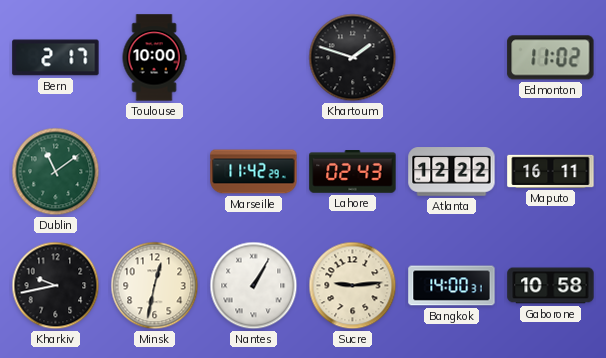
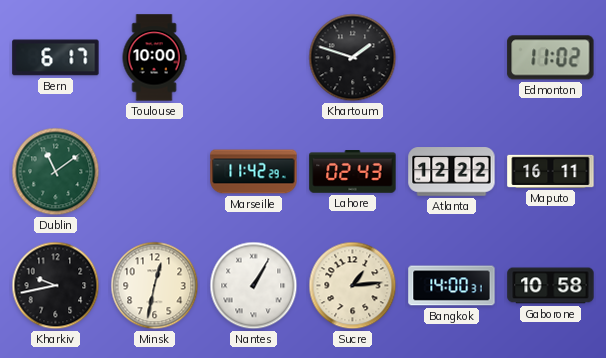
Bern: 2:17 -> 6:17
Sucre: 9:14 -> 1:14
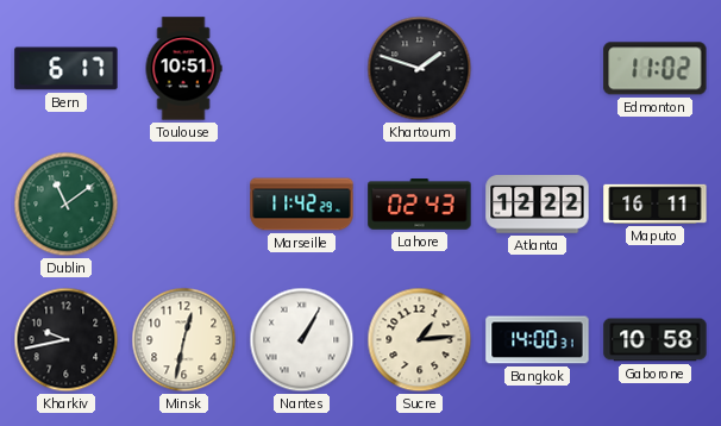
Toulouse: 10:00 -> 10:51
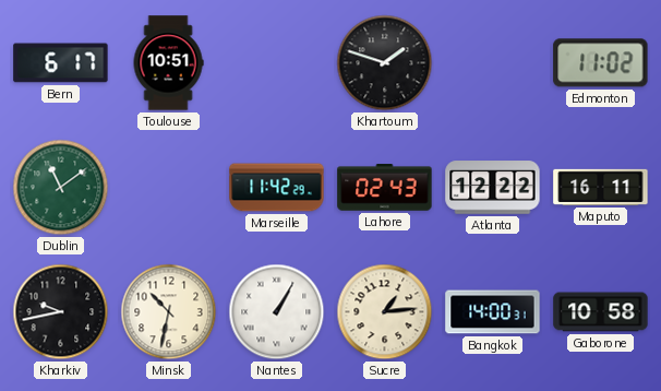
Minsk: 12:32 -> 10:32
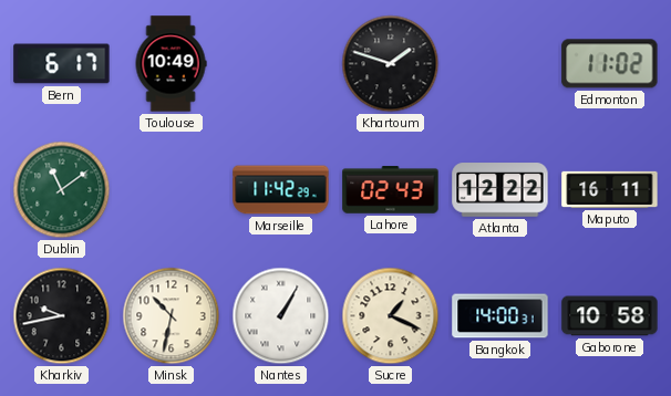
Toulouse: 10:51 -> 10:49
Sucre: 1:14 -> 1:19
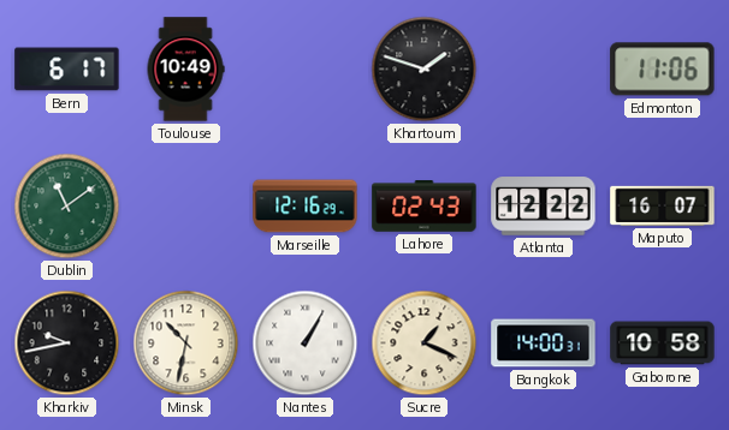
Edmonton: 11:02 -> 11:06
Marseille: 11:42 -> 12:16
Maputo: 16:11 -> 16:07
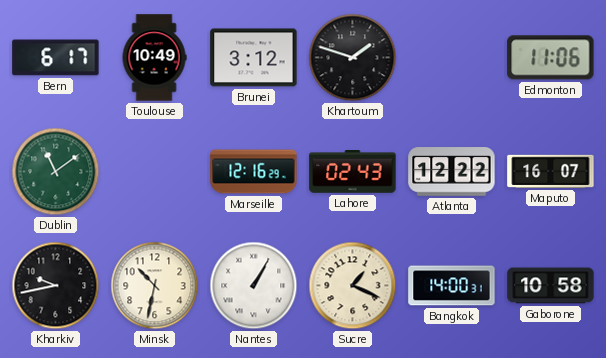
Brunei: none -> 3:12
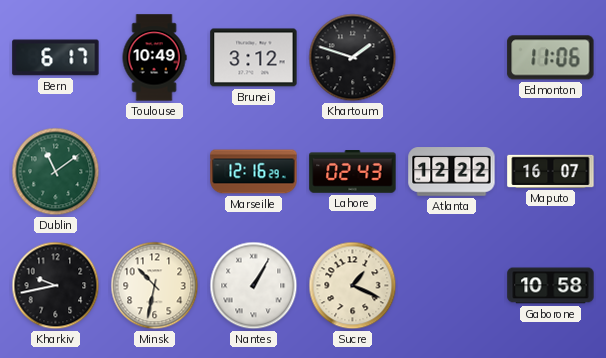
Bangkok: 14:00 -> none
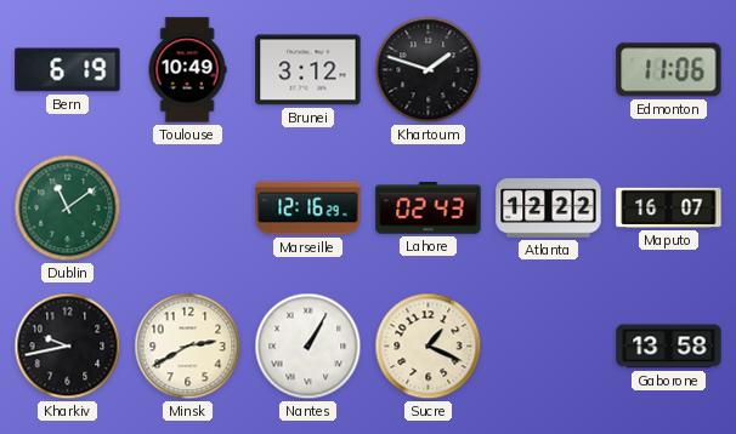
Bern: 6:17 -> 6:19
Minsk: 10:32 -> 2:40
Gaborone: 10:58 -> 13:58
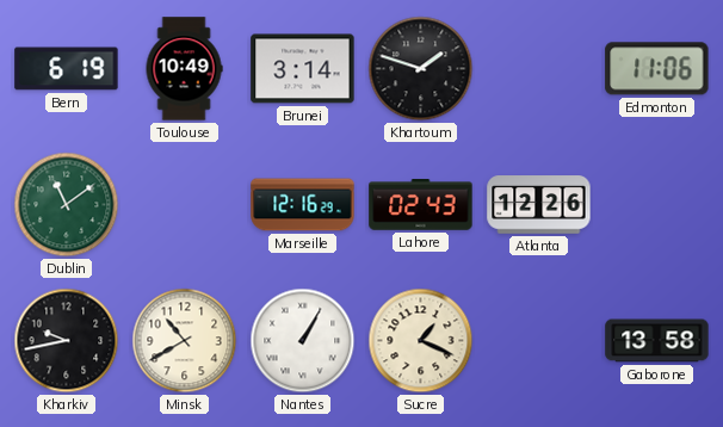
Brunei: 3:12 -> 3:14
Atlanta: 12:22 -> 12:26
Maputo: 16:07 -> none
Minsk: 2:40 -> 10:40
